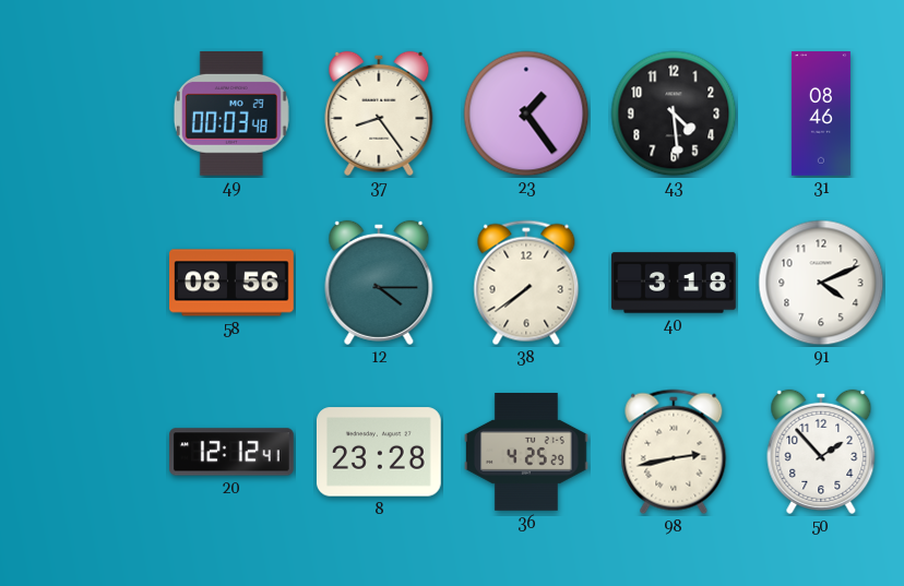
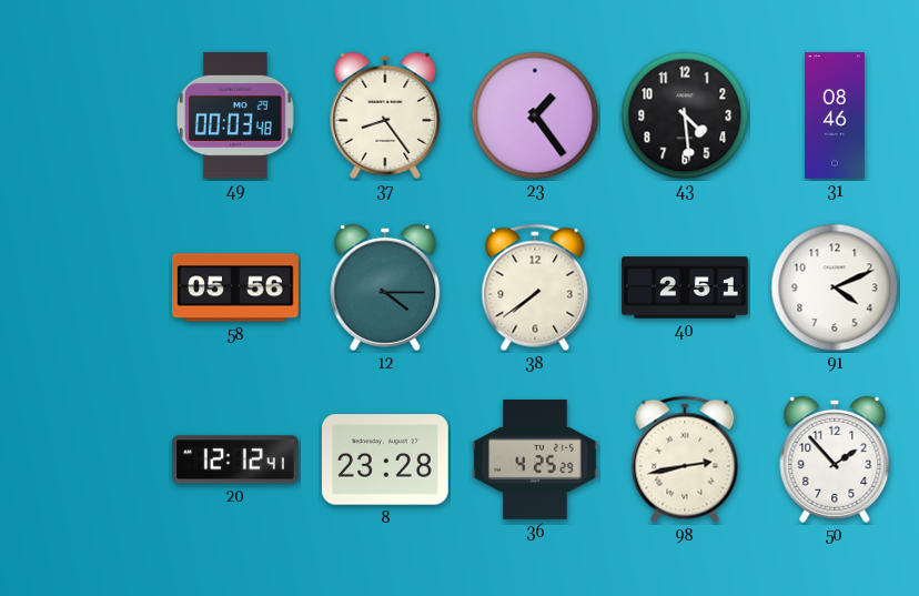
58: 08:56 -> 05:56
40: 3:18 -> 2:51
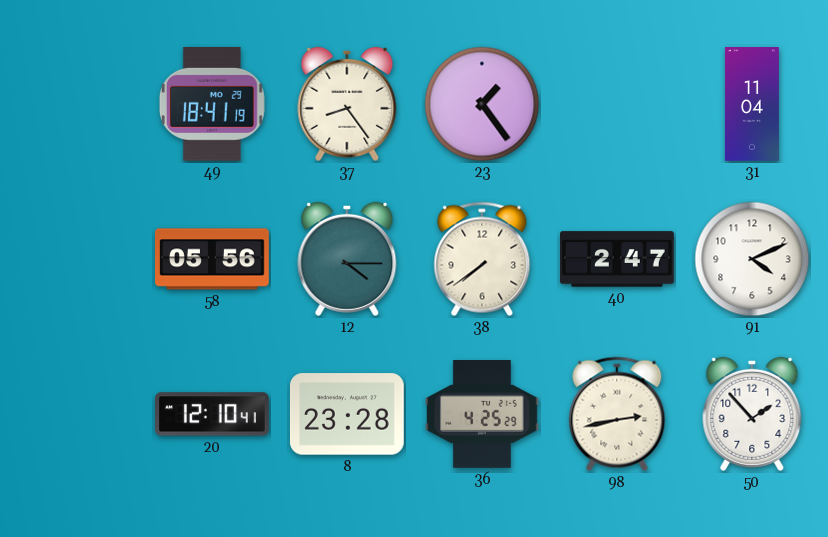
49: 00:03 -> 18:41
43: 4:29 -> none
31: 08:46 -> 11:04
40: 2:51 -> 2:47
20: 12:12 -> 12:10
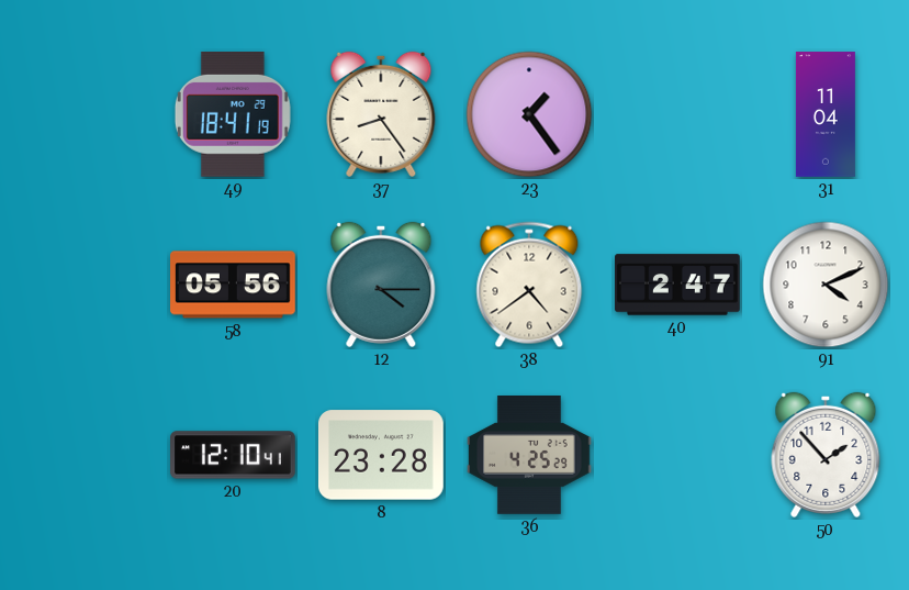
38: 7:39 -> 4:39
98: 2:43 -> none
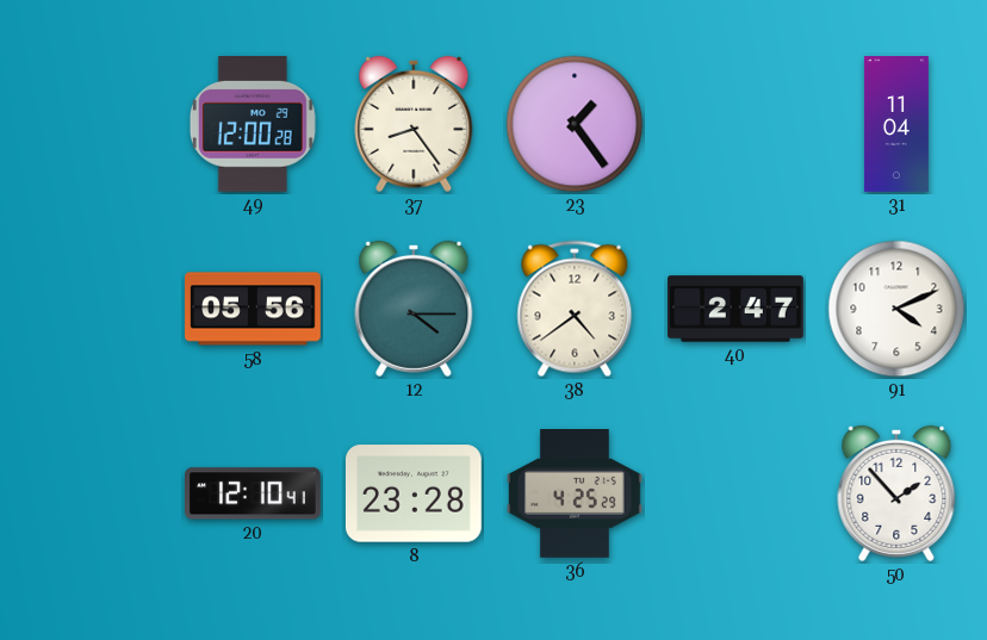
49: 18:41 -> 12:00
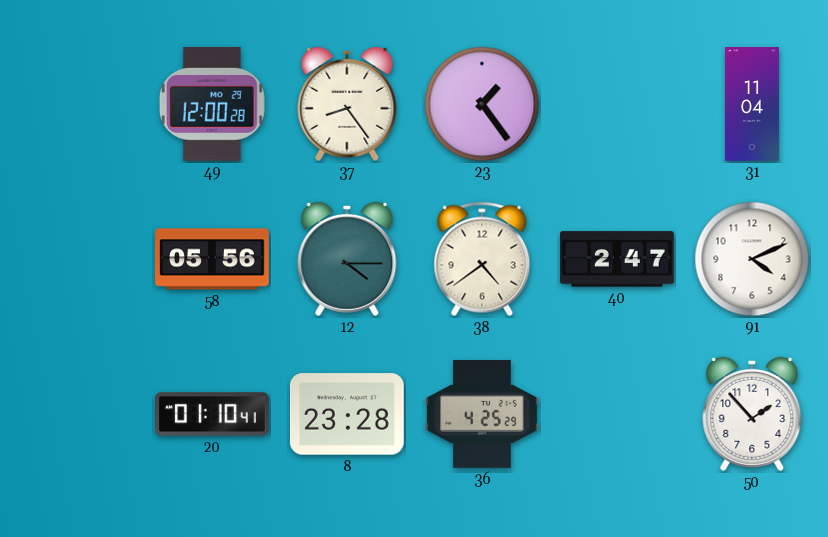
20: 12:10 -> 01:10
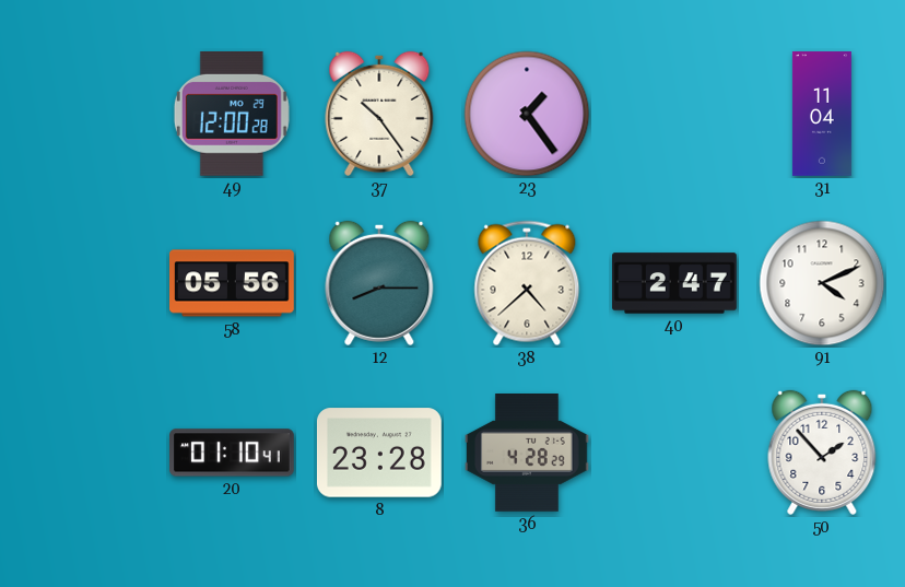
37: 8:24 -> 10:24
12: 4:15 -> 8:15
38: 4:39 -> 4:38
36: 4:25 -> 4:28
